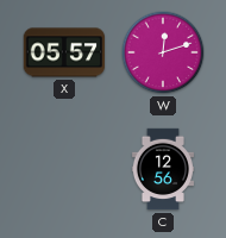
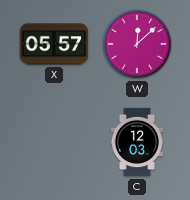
W: 12:12 -> 12:08
C: 12:56 -> 12:03
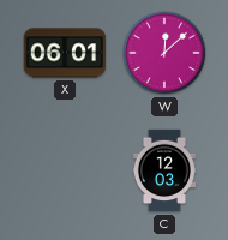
X: 05:57 -> 06:01
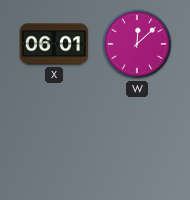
C: 12:03 -> none
